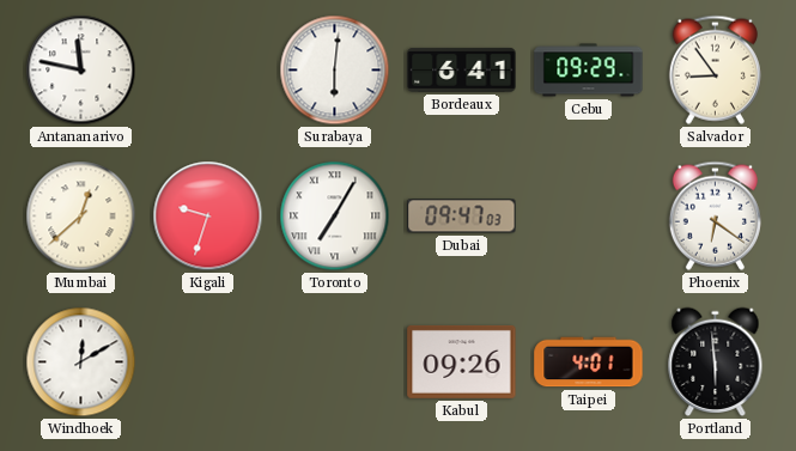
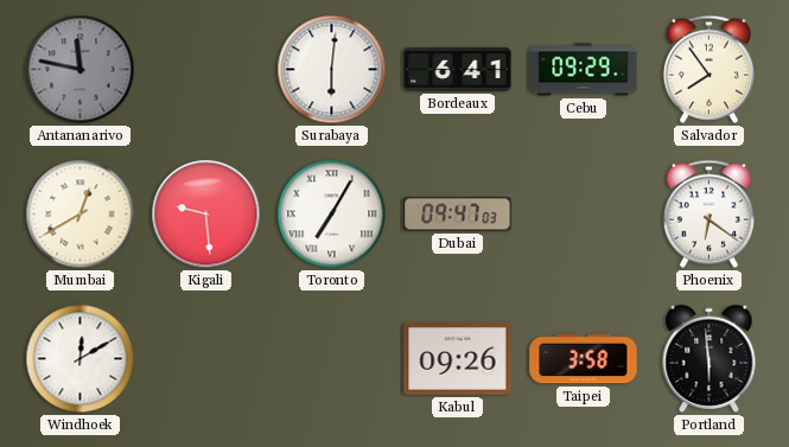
Antananarivo dial: white -> grey
Salvador: 8:54 -> 7:54
Mumbai: 12:38 -> 12:40
Kigali: 9:33 -> 9:29
Taipei: 4:01 -> 3:58
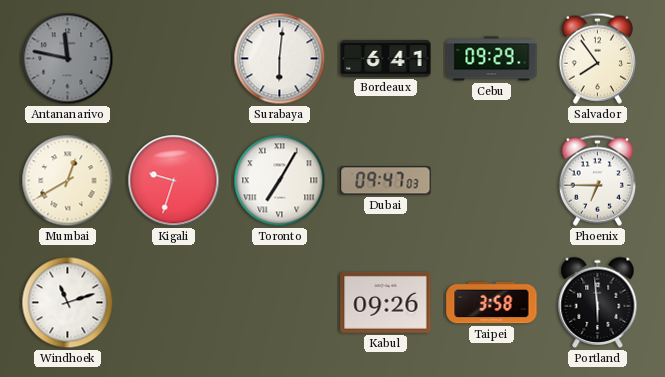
Kigali: 9:29 -> 9:33
Phoenix: 6:21 -> 6:45
Windhoek: 12:10 -> 11:12
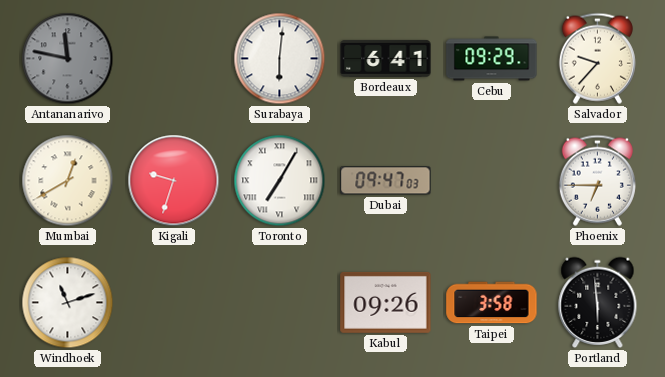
Salvador: 7:54 -> 9:37
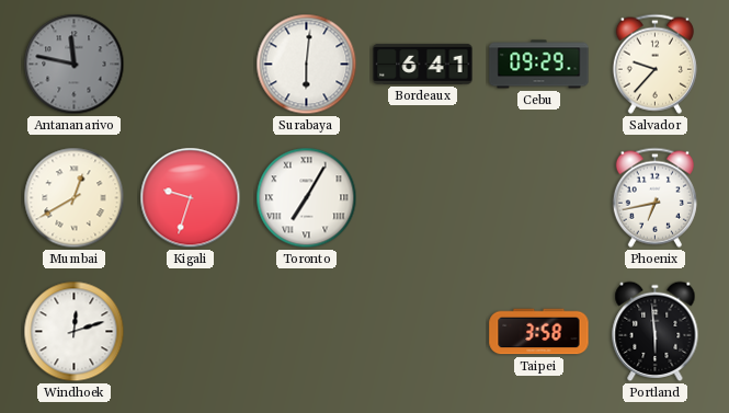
Dubai: 09:47 -> none
Phoenix: 6:45 -> 6:43
Windhoek: 11:12 -> 12:12
Kabul: 09:26 -> none
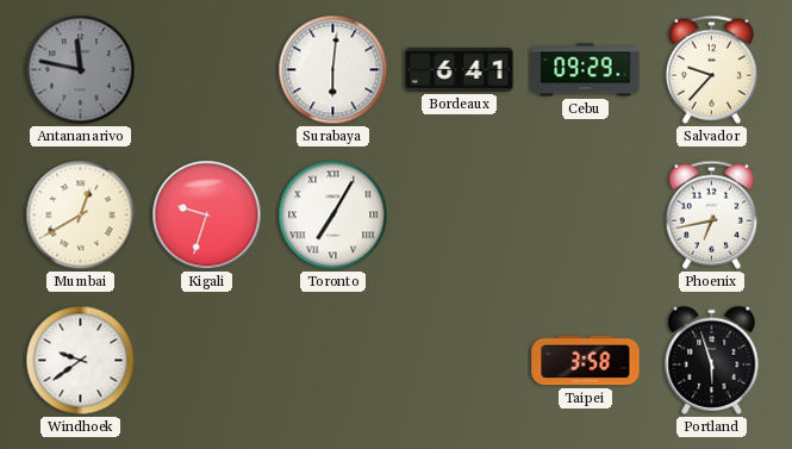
Windhoek: 12:12 -> 9:39
Portland: 5:59 -> 5:57
